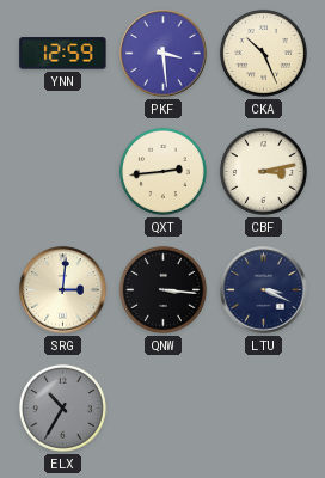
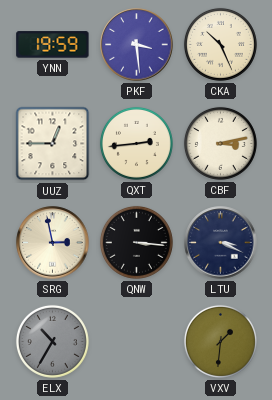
YNN: 12:59 -> 19:59
UUZ: none -> 12:45
SRG: 3:01 -> 2:58
VXV: none -> 1:31
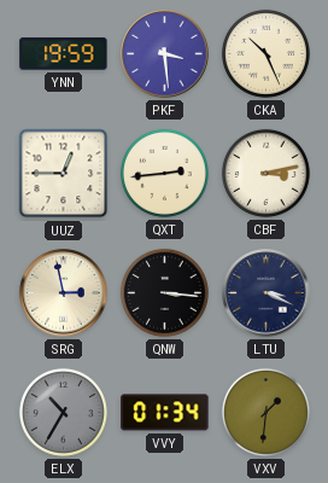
VVY: none -> 01:34
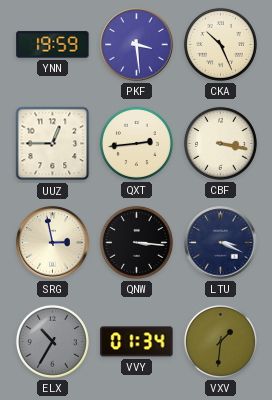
CBF: 3:13 -> 3:17
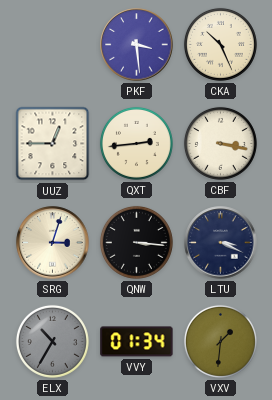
YNN: 19:59 -> none
SRG: 2:58 -> 3:03
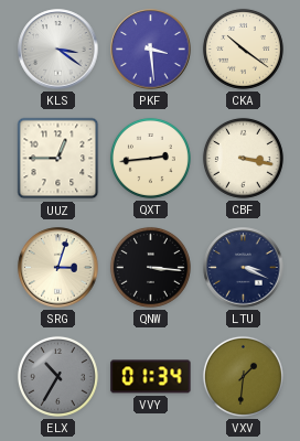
KLS: none -> 3:21
CKA: 10:26 -> 10:21
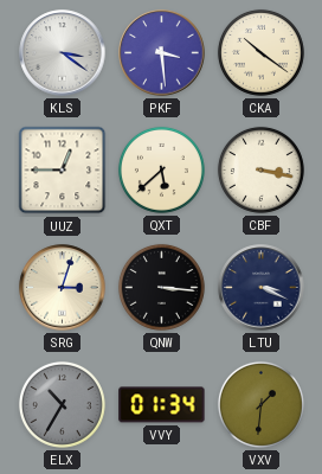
QXT: 2:44 -> 5:38
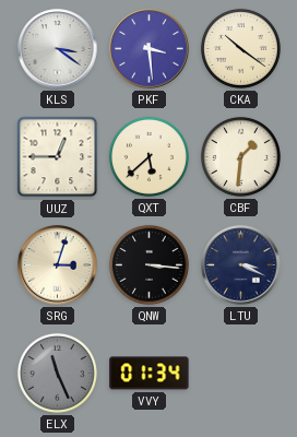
CBF: 3:17 -> 1:31
ELX: 10:35 -> 11:26
VXV: 1:31 -> none
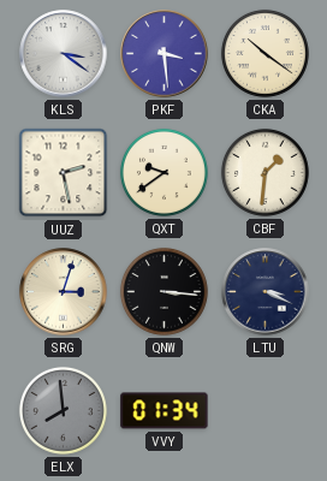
UUZ: 12:45 -> 2:28
QXT: 5:38 -> 9:39
ELX: 11:26 -> 7:59
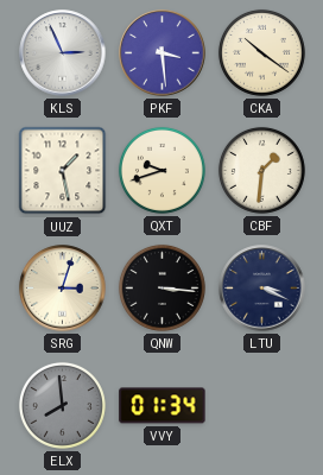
KLS: 3:21 -> 2:56
UUZ: 2:28 -> 1:28
QXT: 9:39 -> 9:42
